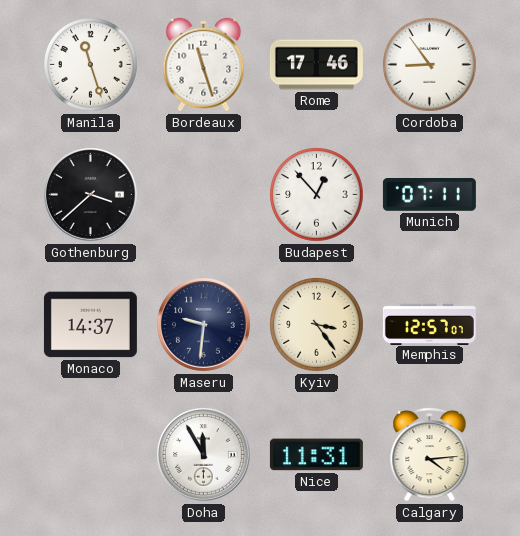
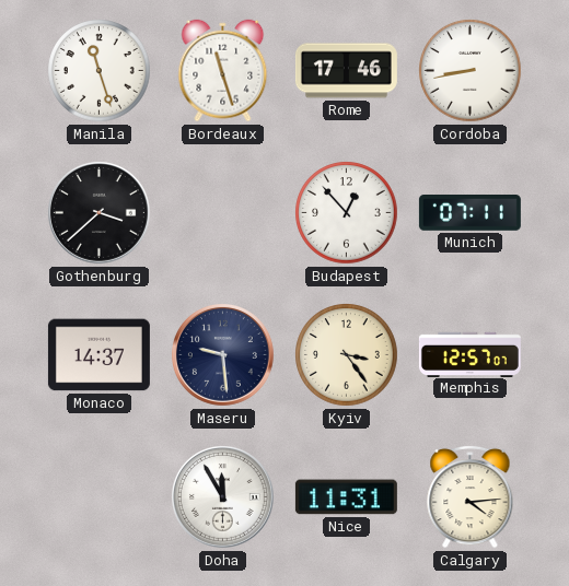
Cordoba: 8:54 -> 8:43
Maseru: 9:31 -> 9:29
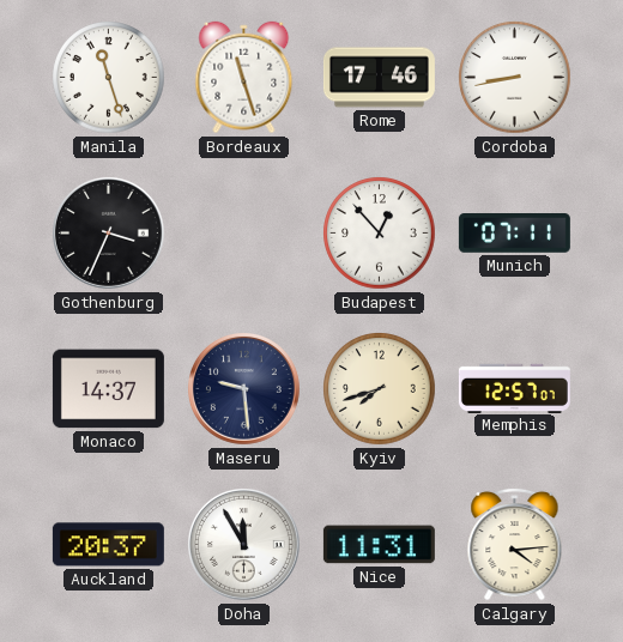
Gothenburg: 3:38 -> 3:34
Kyiv: 3:24 -> 7:42
Auckland: none -> 20:37
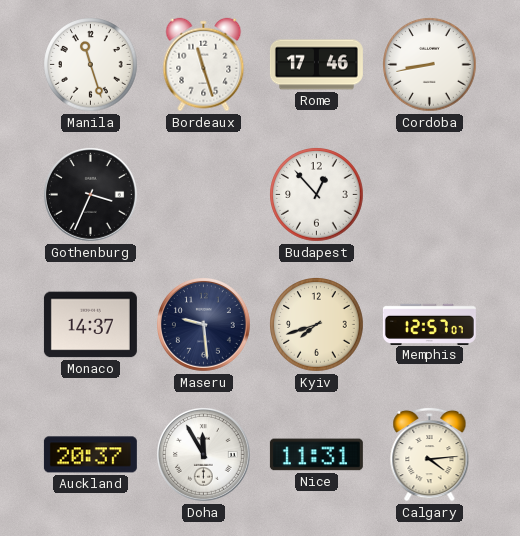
Munich: 07:11 -> none
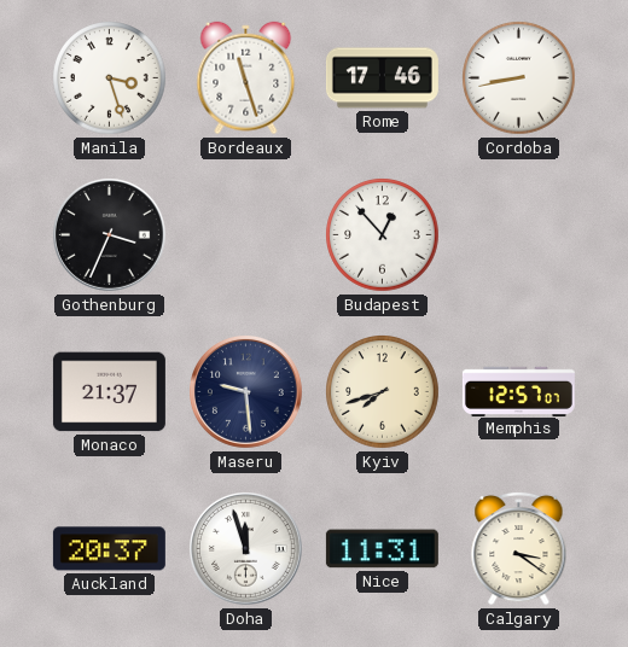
Manila: 11:27 -> 3:27
Monaco: 14:37 -> 21:37
Doha: 11:55 -> 11:57
Calgary: 4:14 -> 3:21
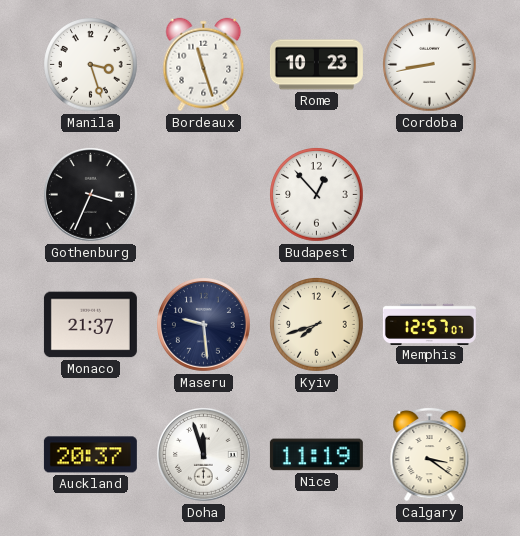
Rome: 17:46 -> 10:23
Nice: 11:31 -> 11:19
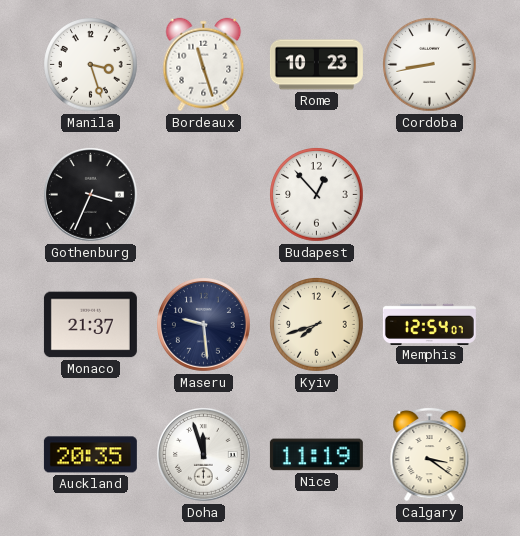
Memphis: 12:57 -> 12:54
Auckland: 20:37 -> 20:35
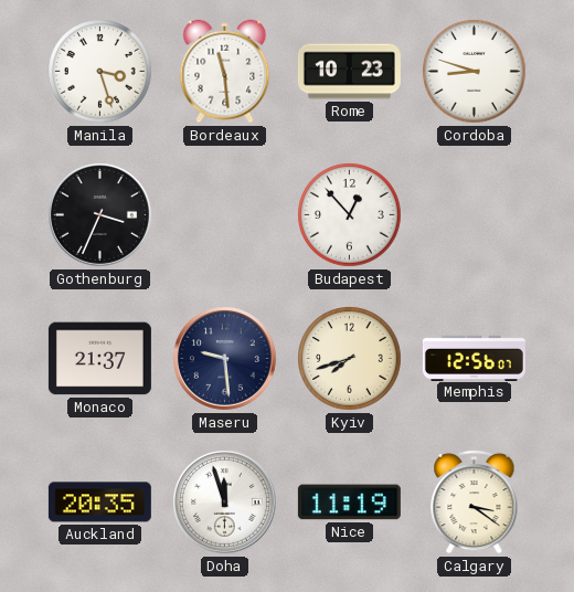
Bordeaux: 11:27 -> 11:29
Cordoba: 8:43 -> 8:48
Memphis: 12:54 -> 12:56
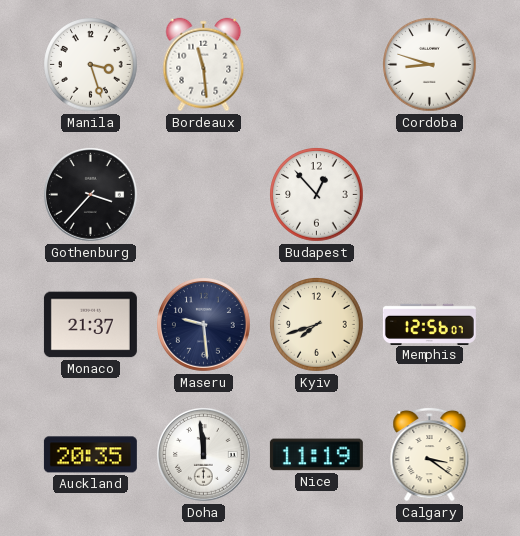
Rome: 10:23 -> none
Gothenburg: 3:34 -> 3:37
Doha: 11:57 -> 11:59
